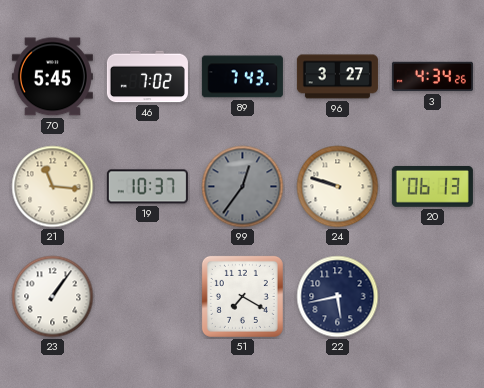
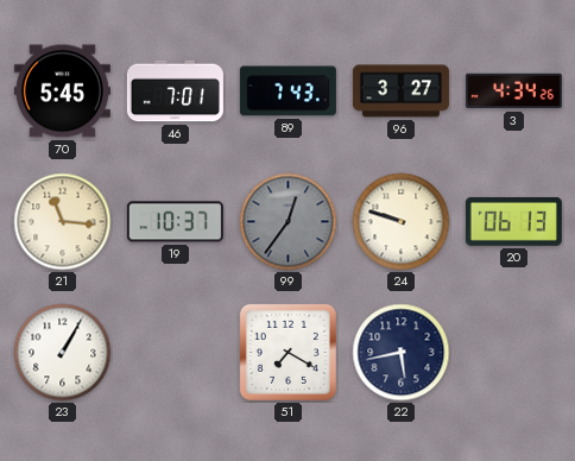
46: 7:02 -> 7:01
23: 1:06 -> 1:05
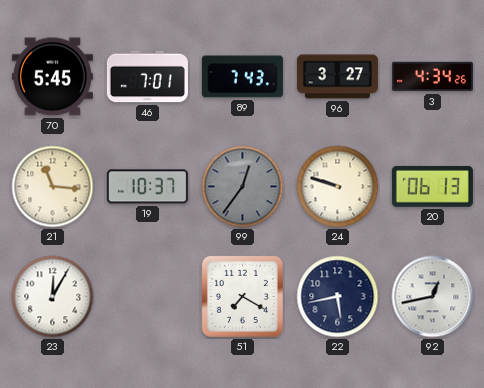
23: 1:05 -> 12:05
92: none -> 12:43
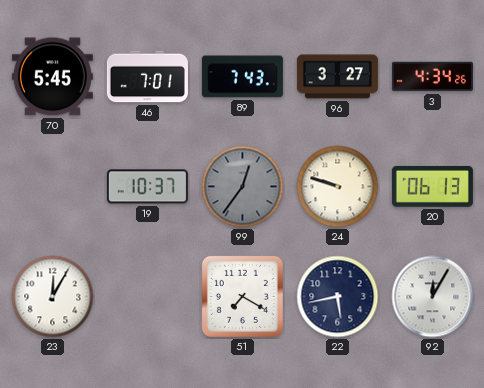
21: 11:16 -> none
92: 12:43 -> 12:05
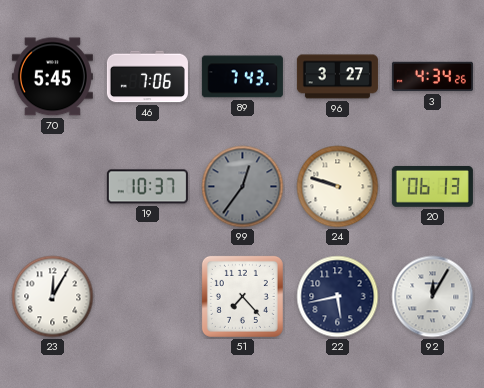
46: 7:01 -> 7:06
51: 7:20 -> 7:23
